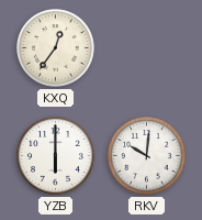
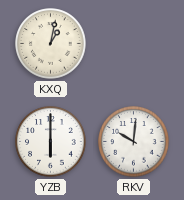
KXQ: 12:36 -> 1:02
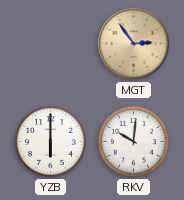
KXQ: 1:02 -> none
MGT: none -> 2:54
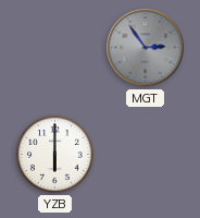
MGT dial: champagne -> grey
RKV: 10:01 -> none
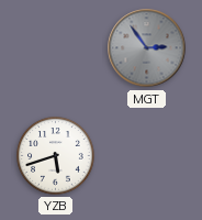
YZB: 6:00 -> 5:42
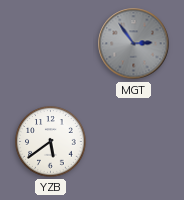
YZB: 5:42 -> 5:39
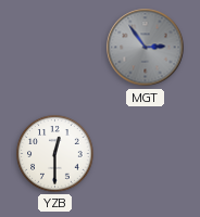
YZB: 5:39 -> 12:30
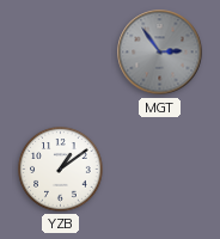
YZB: 12:30 -> 1:09
